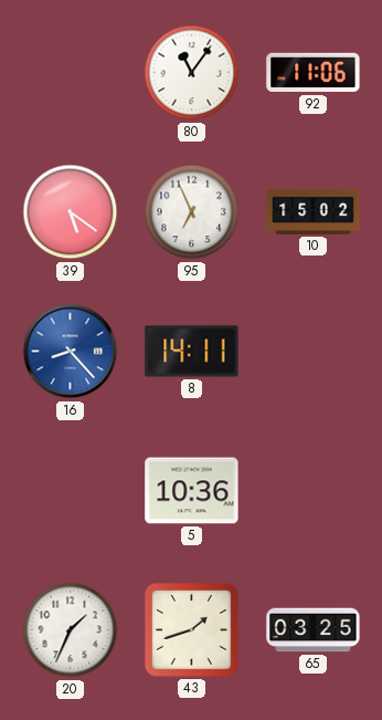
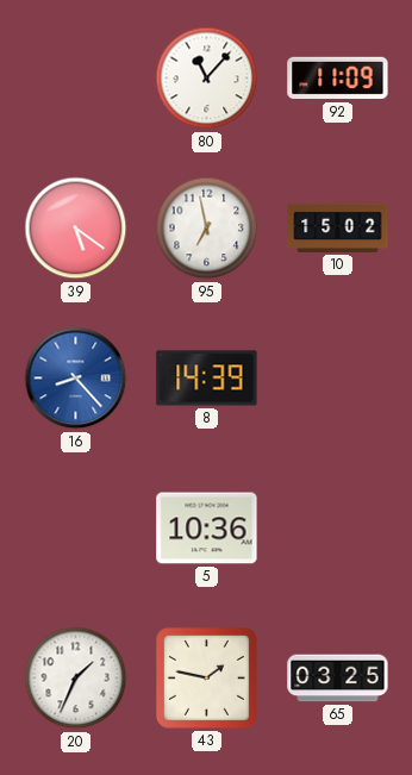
80: 11:06 -> 11:07
92: 11:06 -> 11:09
95: 6:56 -> 6:58
8: 14:11 -> 14:39
43: 1:42 -> 1:47
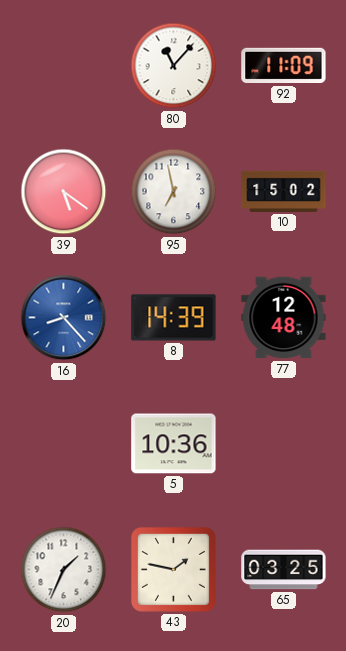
77: none -> 12:48
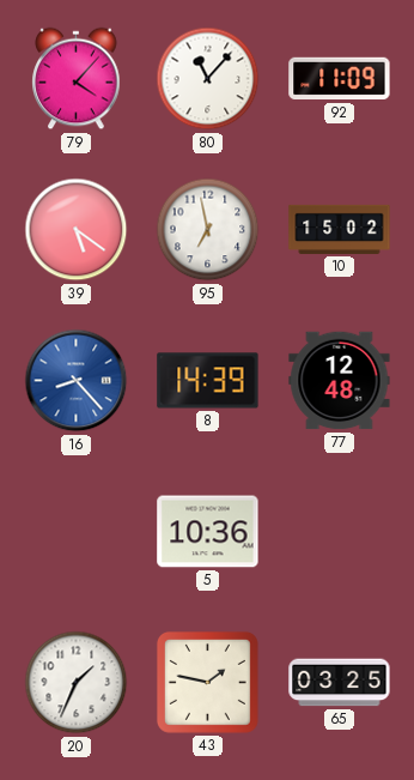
79: none -> 4:07
